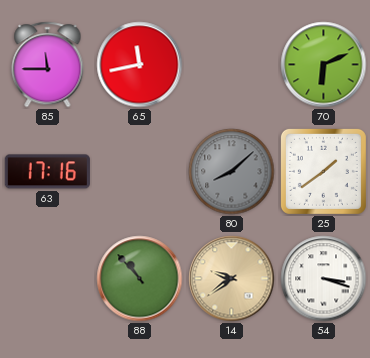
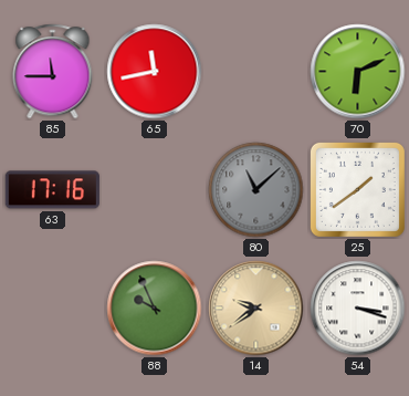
80: 8:08 -> 11:08
88: 10:53 -> 9:56
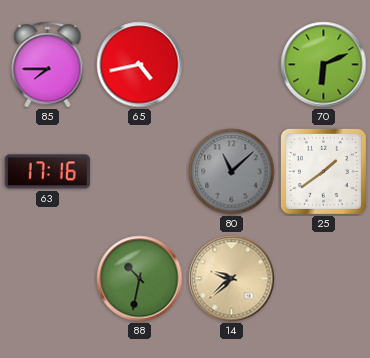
85: 11:45 -> 7:45
65: 11:43 -> 4:43
88: 9:56 -> 10:32
14: 9:39 -> 9:38
54: 3:18 -> none
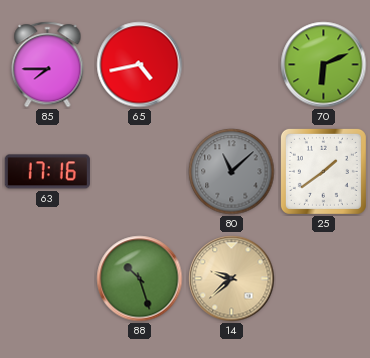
88: 10:32 -> 10:27
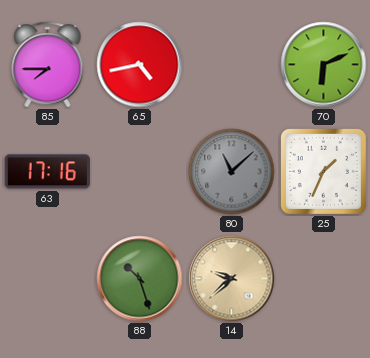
25: 1:39 -> 1:34
